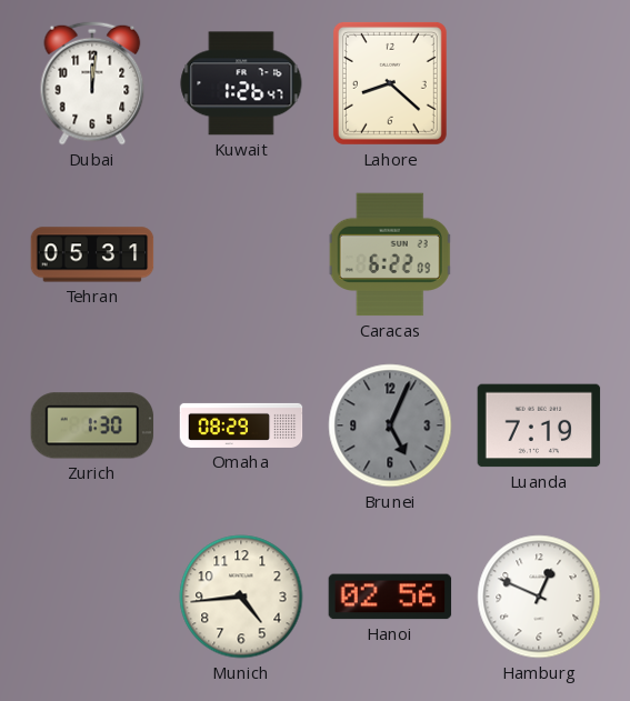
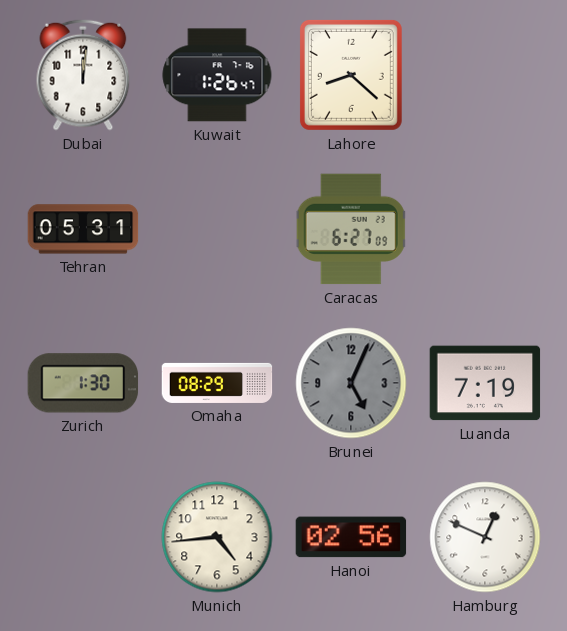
Caracas: 6:22 -> 6:27
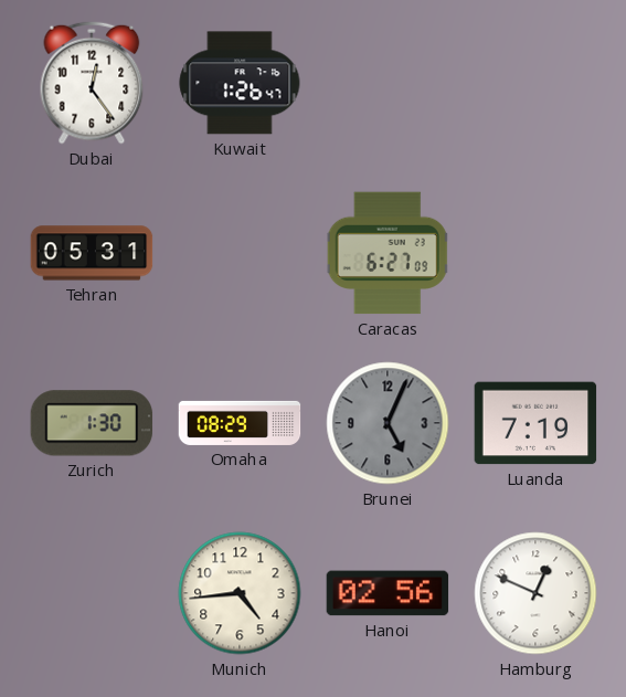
Dubai: 12:01 -> 12:24
Lahore: 8:22 -> none
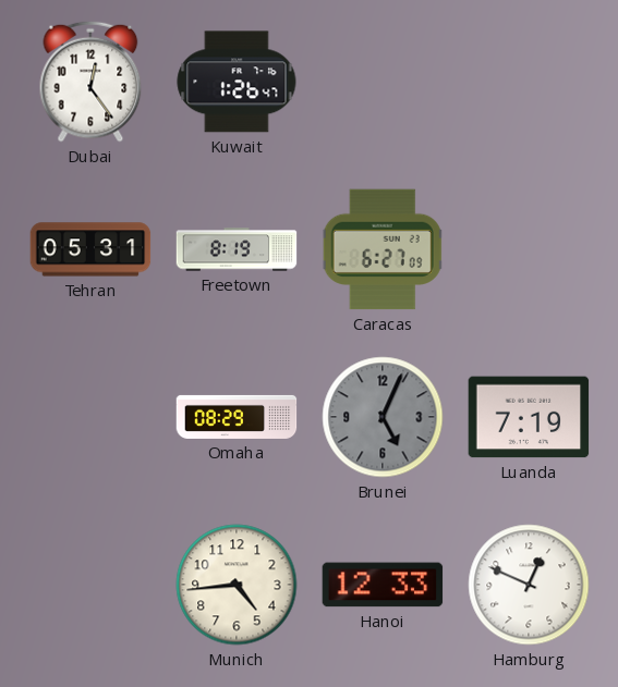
Freetown: none -> 8:19
Zurich: 1:30 -> none
Hanoi: 02:56 -> 12:33
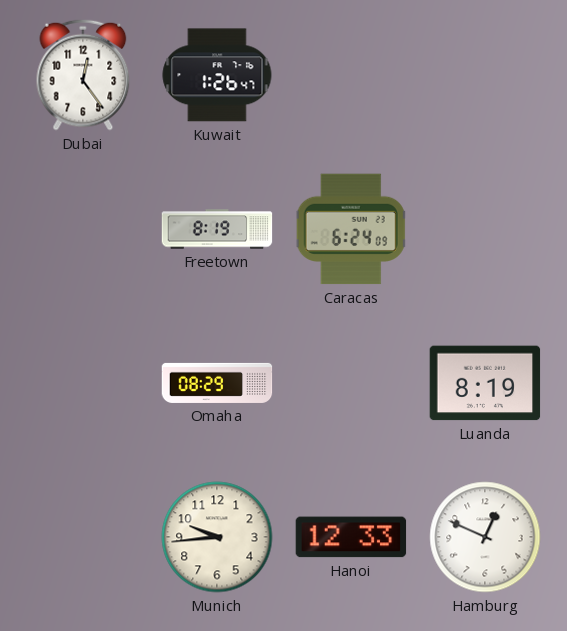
Tehran: 05:31 -> none
Caracas: 6:27 -> 6:24
Brunei: 5:04 -> none
Luanda: 7:19 -> 8:19
Munich: 4:44 -> 9:44
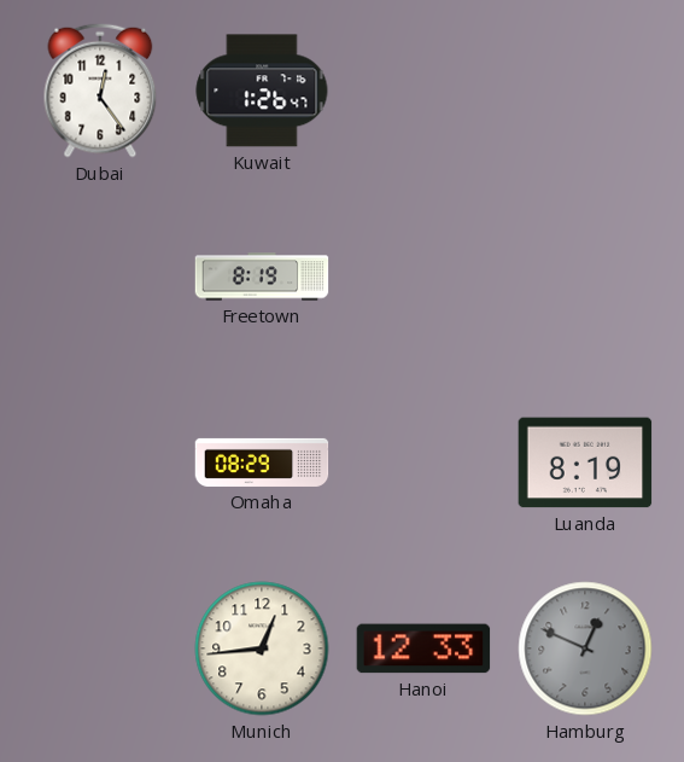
Caracas: 6:24 -> none
Munich: 9:44 -> 12:44
Hamburg dial: white -> grey
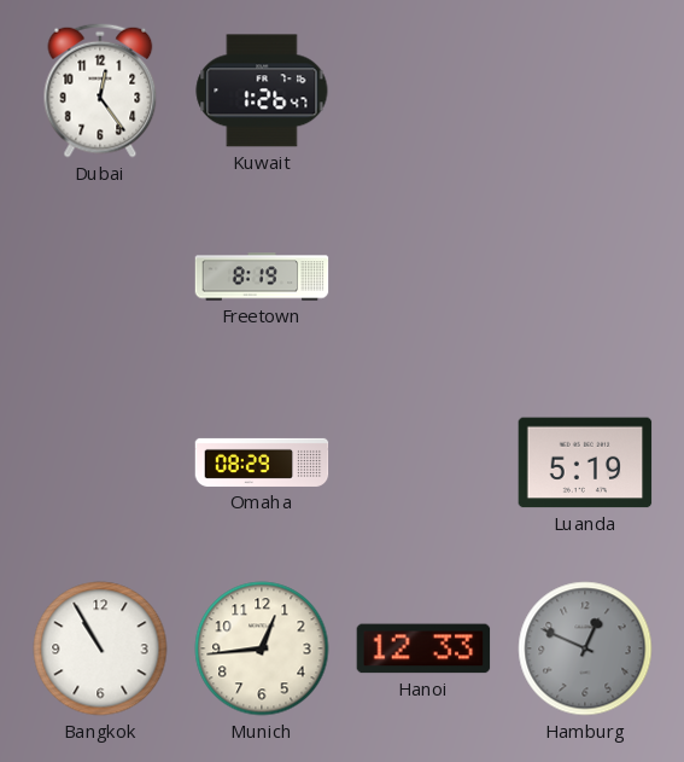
Luanda: 8:19 -> 5:19
Bangkok: none -> 10:55
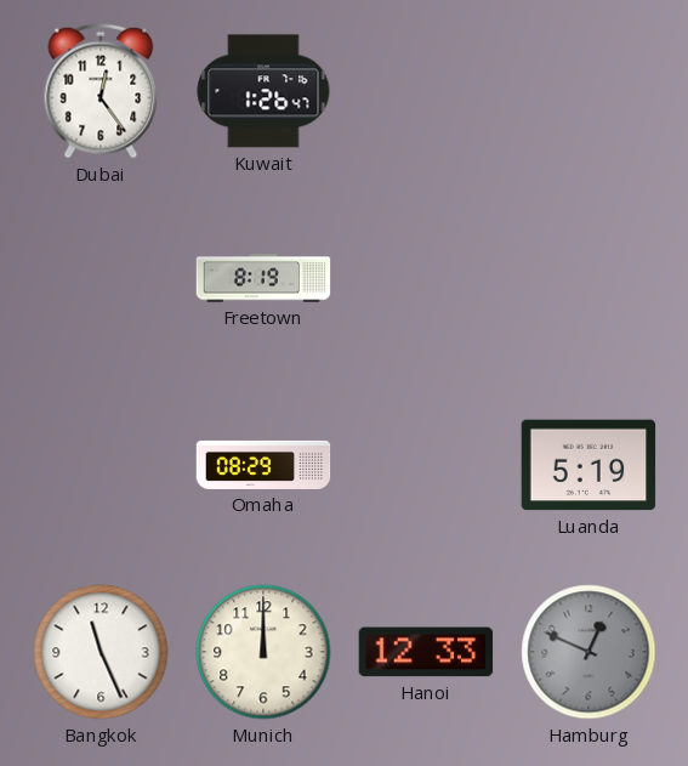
Bangkok: 10:55 -> 11:26
Munich: 12:44 -> 12:00
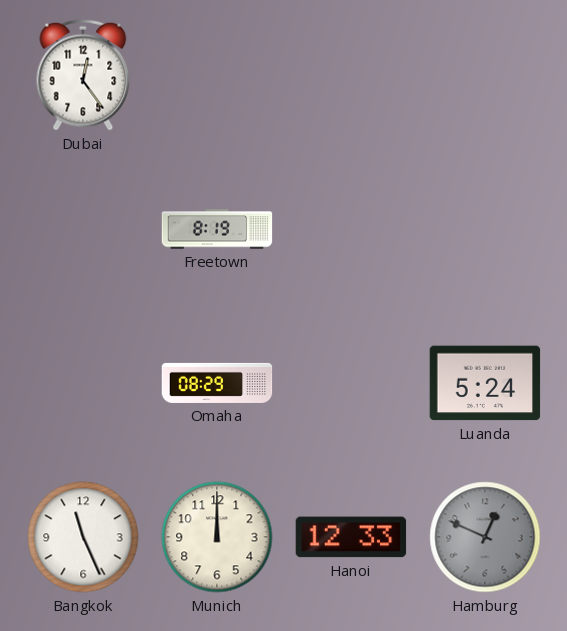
Kuwait: 1:26 -> none
Luanda: 5:19 -> 5:24
